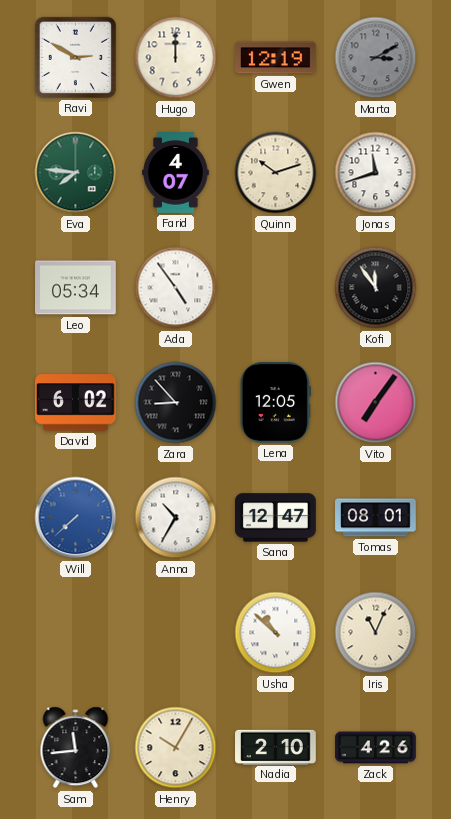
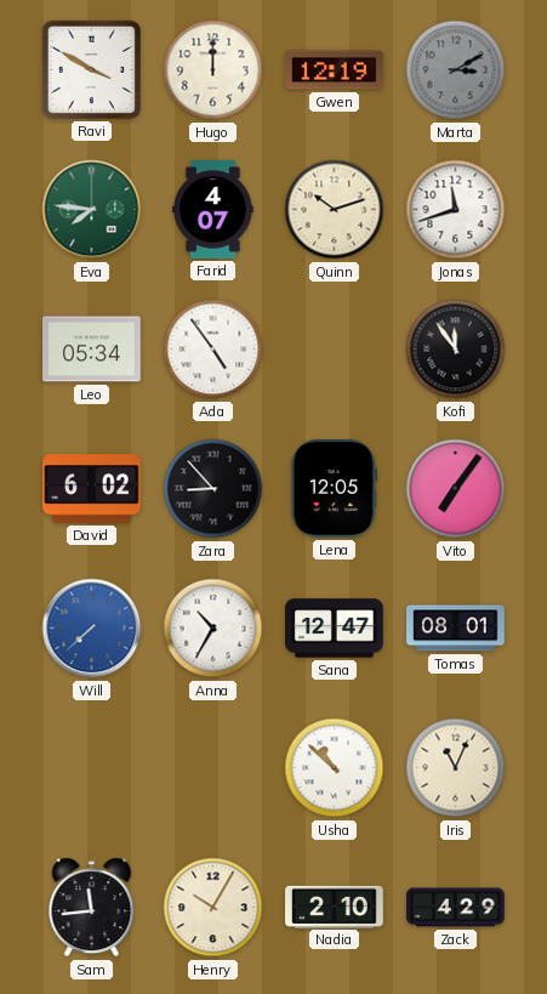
Ravi: 2:50 -> 3:50
Zack: 4:26 -> 4:29
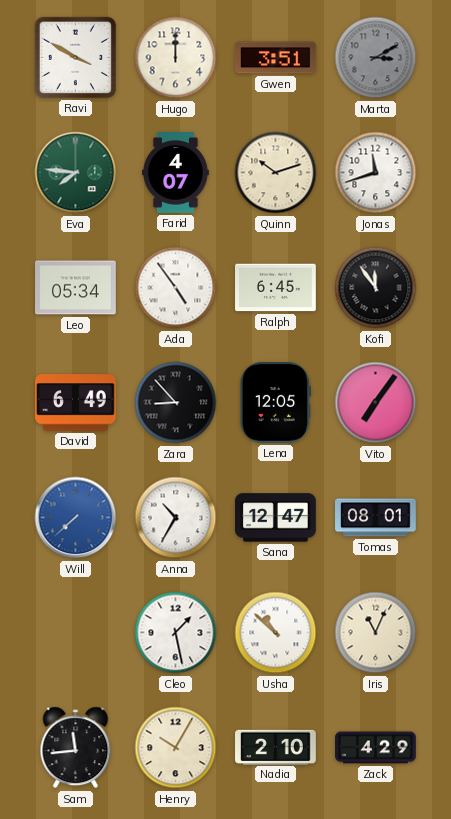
Gwen: 12:19 -> 3:51
Ralph: none -> 6:45
David: 6:02 -> 6:49
Cleo: none -> 1:28
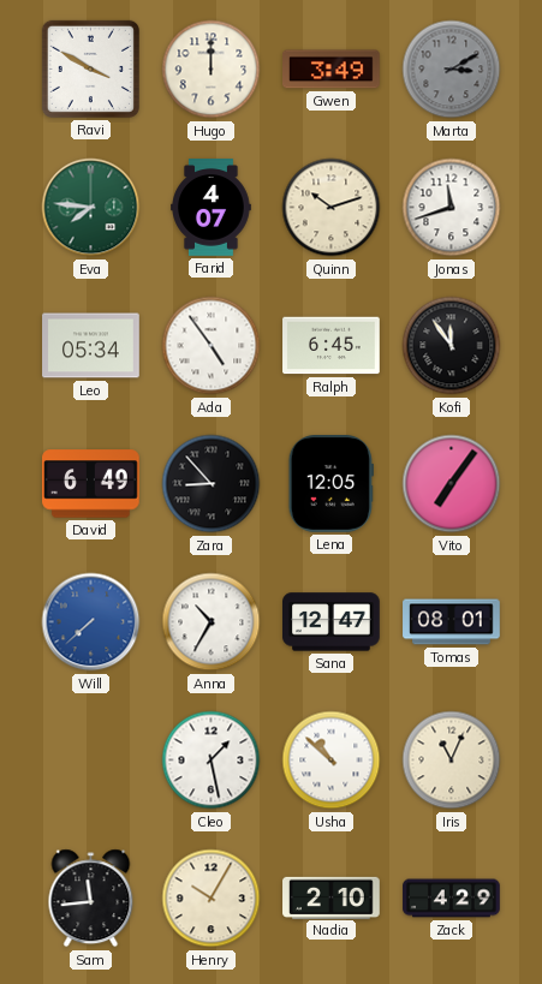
Gwen: 3:51 -> 3:49
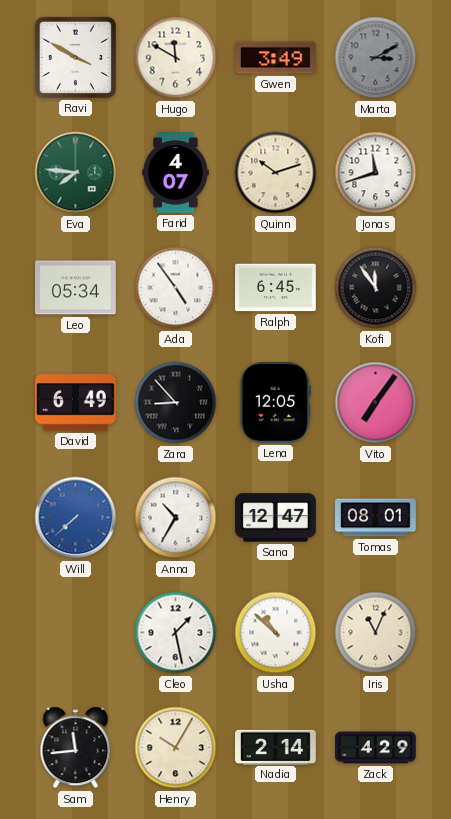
Hugo: 12:00 -> 11:50
Nadia: 2:10 -> 2:14
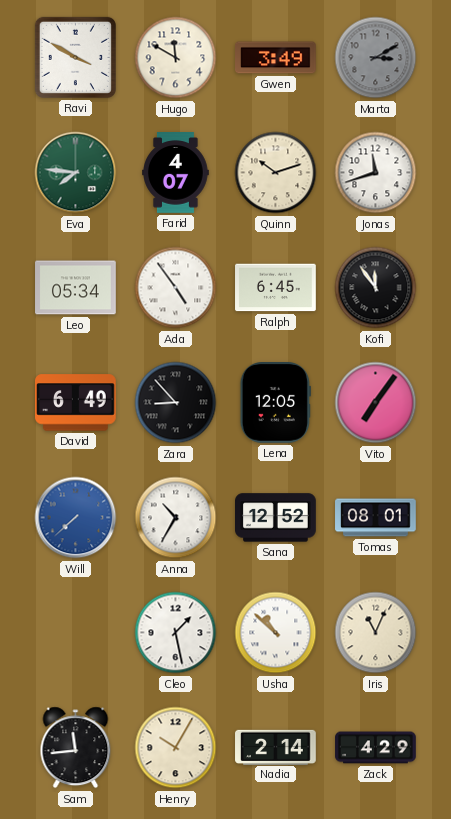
Sana: 12:47 -> 12:52
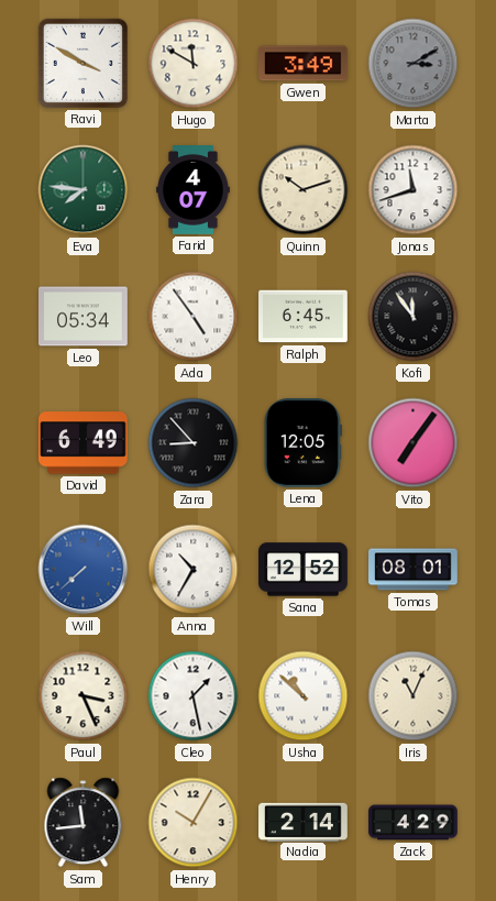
Paul: none -> 3:26
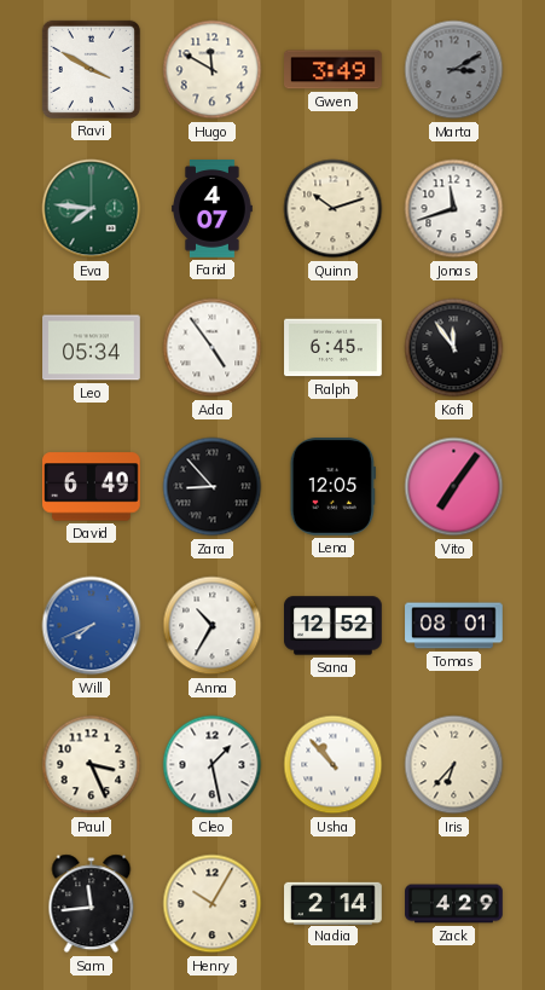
Will: 7:38 -> 7:41
Usha: 10:52 -> 10:53
Iris: 11:04 -> 6:37
